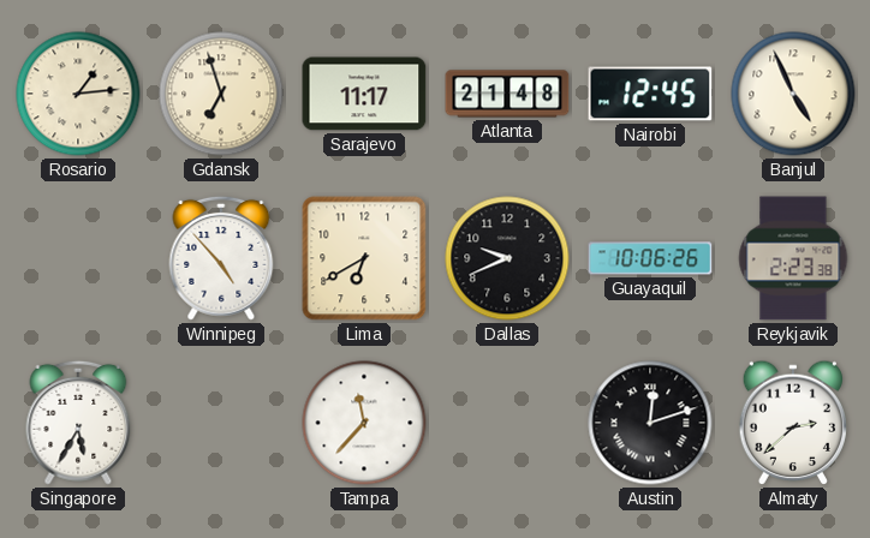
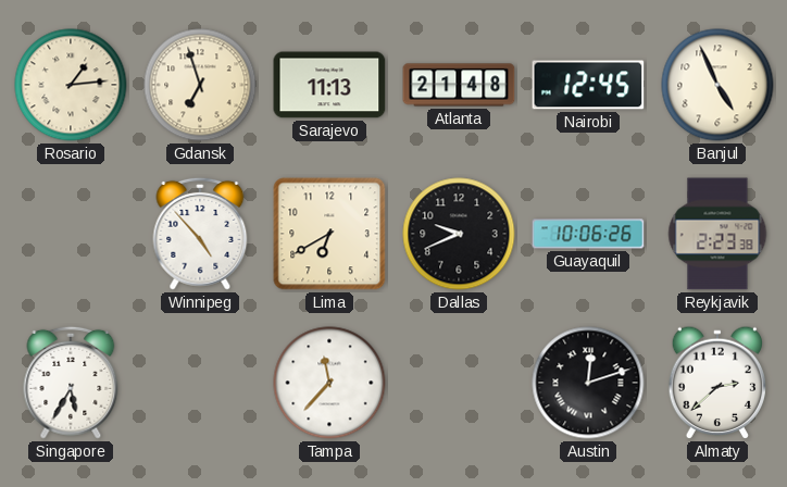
Sarajevo: 11:17 -> 11:13
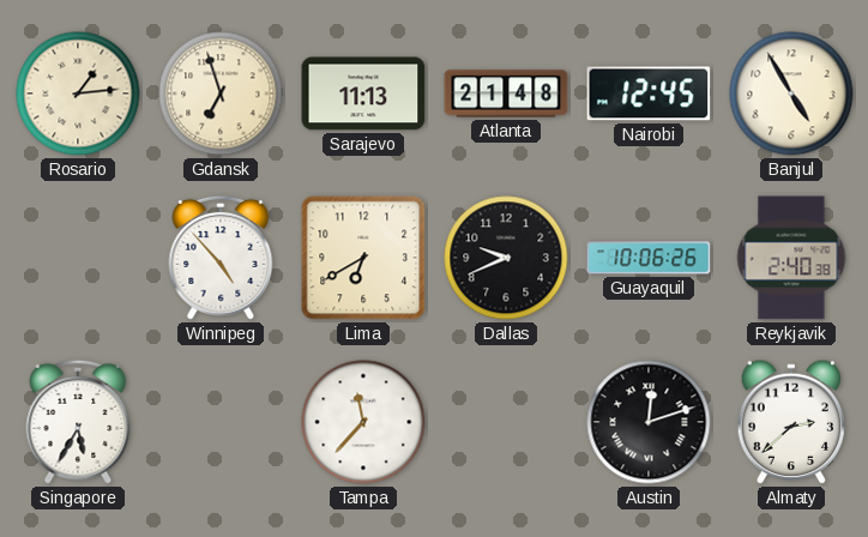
Banjul: 4:56 -> 4:55
Reykjavik: 2:23 -> 2:40
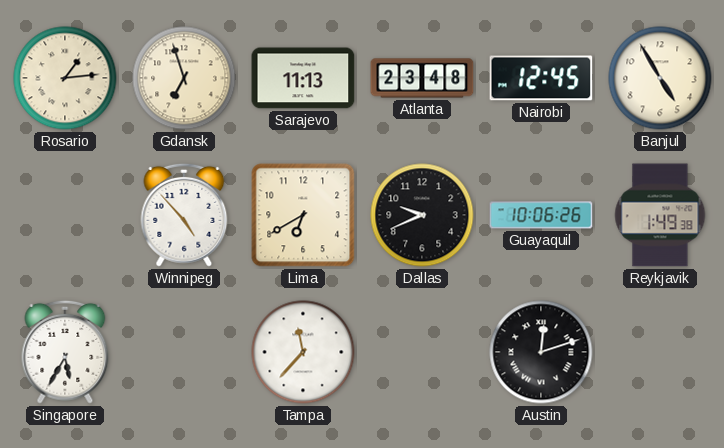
Atlanta: 21:48 -> 23:48
Reykjavik: 2:40 -> 1:49
Almaty: 2:38 -> none
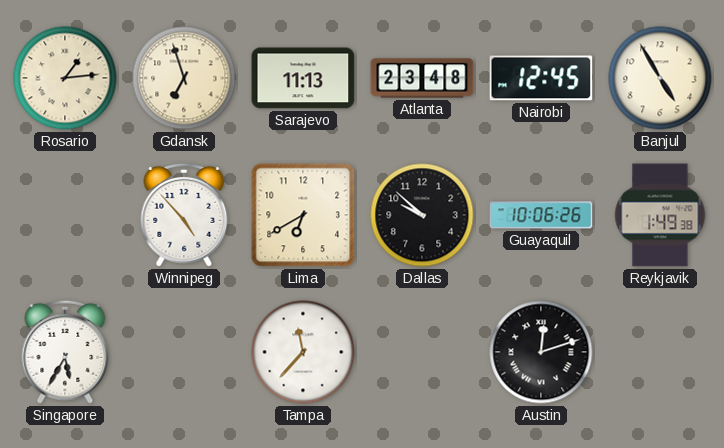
Dallas: 9:41 -> 9:52
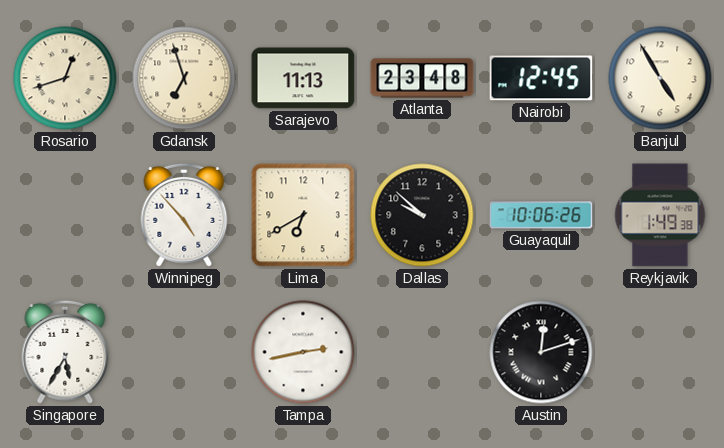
Rosario: 1:14 -> 12:42
Tampa: 11:37 -> 2:43
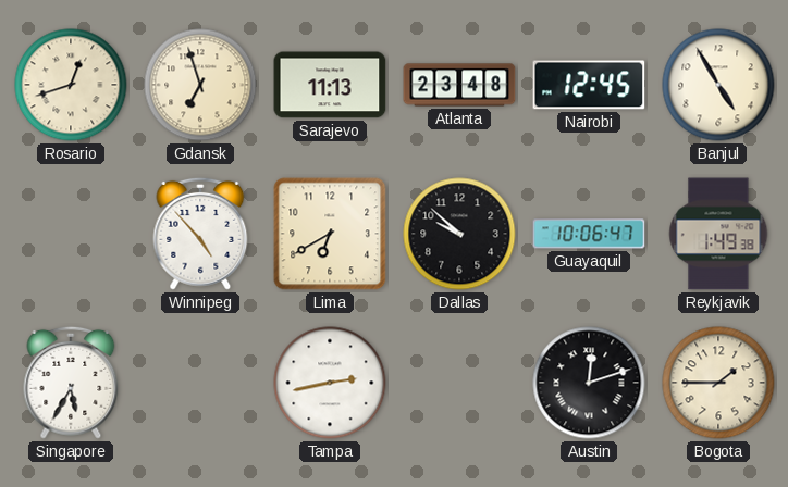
Guayaquil: 10:06:26 -> 10:06:47
Bogota: none -> 1:45
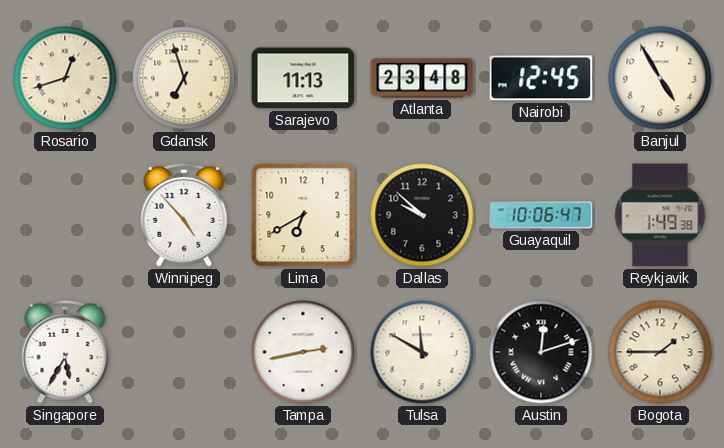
Tulsa: none -> 11:50
